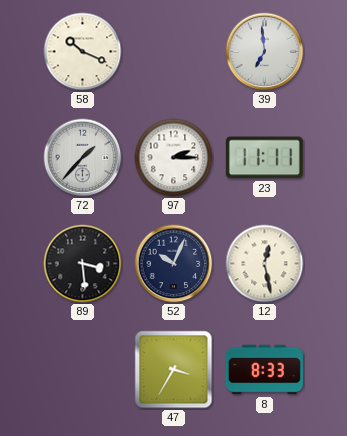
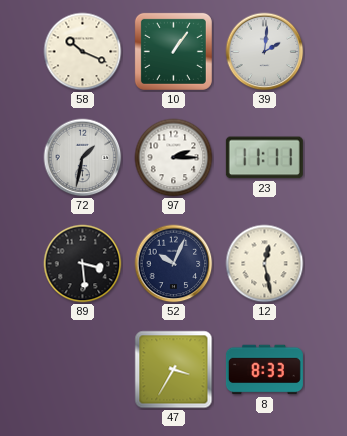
10: none -> 1:06
39: 6:59 -> 2:01
72: 1:37 -> 1:32
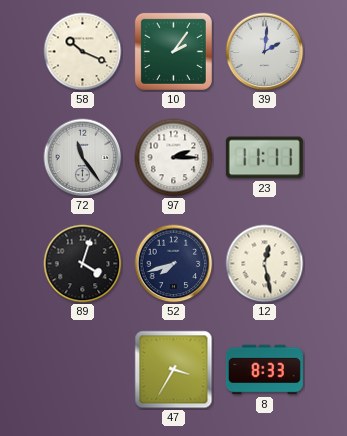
10: 1:06 -> 2:06
72: 1:32 -> 11:24
89: 3:29 -> 4:03
52: 10:04 -> 7:42
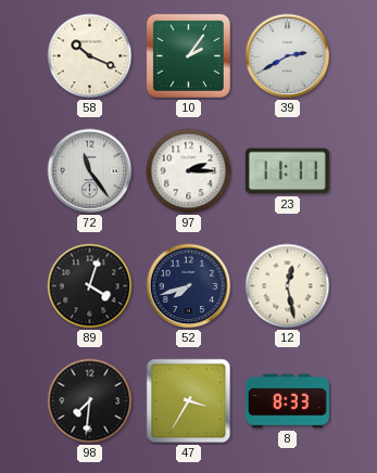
39: 2:01 -> 2:40
98: none -> 7:31
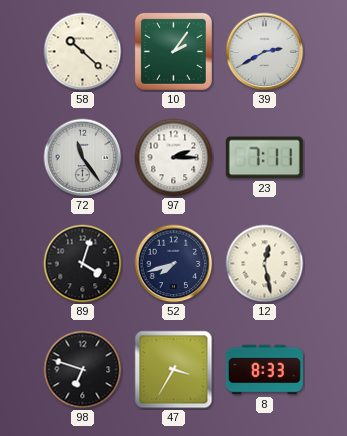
58: 10:19 -> 10:22
23: 11:11 -> 7:11
98: 7:31 -> 6:48
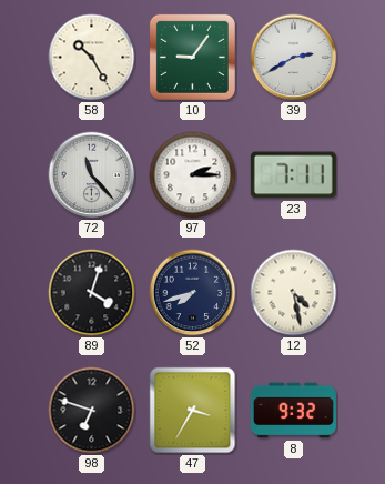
58: 10:22 -> 10:25
10: 2:06 -> 9:06
72: 11:24 -> 11:23
12: 12:28 -> 4:28
8: 8:33 -> 9:32
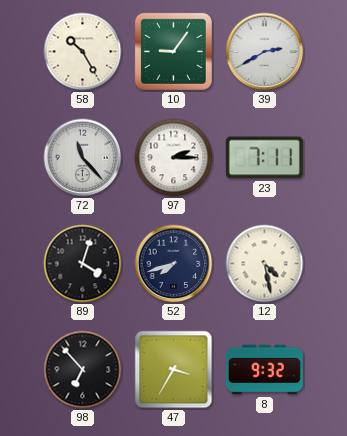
98: 6:48 -> 6:53
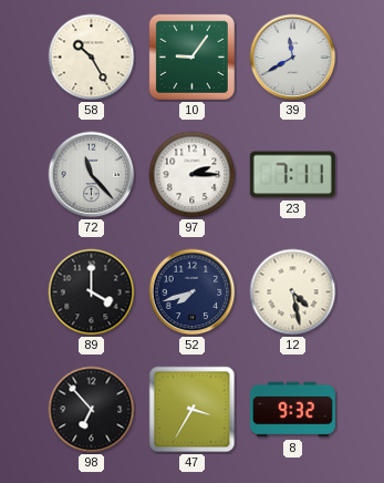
39: 2:40 -> 11:40
89: 4:03 -> 4:00
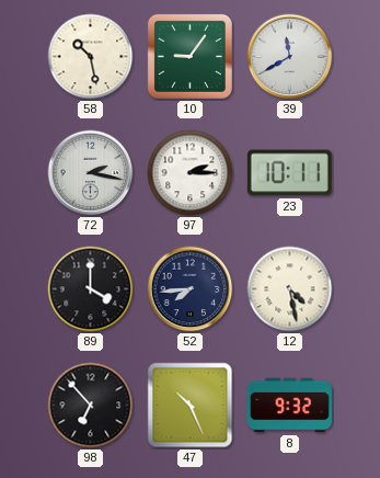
58: 10:25 -> 10:28
72: 11:23 -> 2:17
23: 7:11 -> 10:11
52: 7:42 -> 7:44
47: 3:35 -> 10:26
